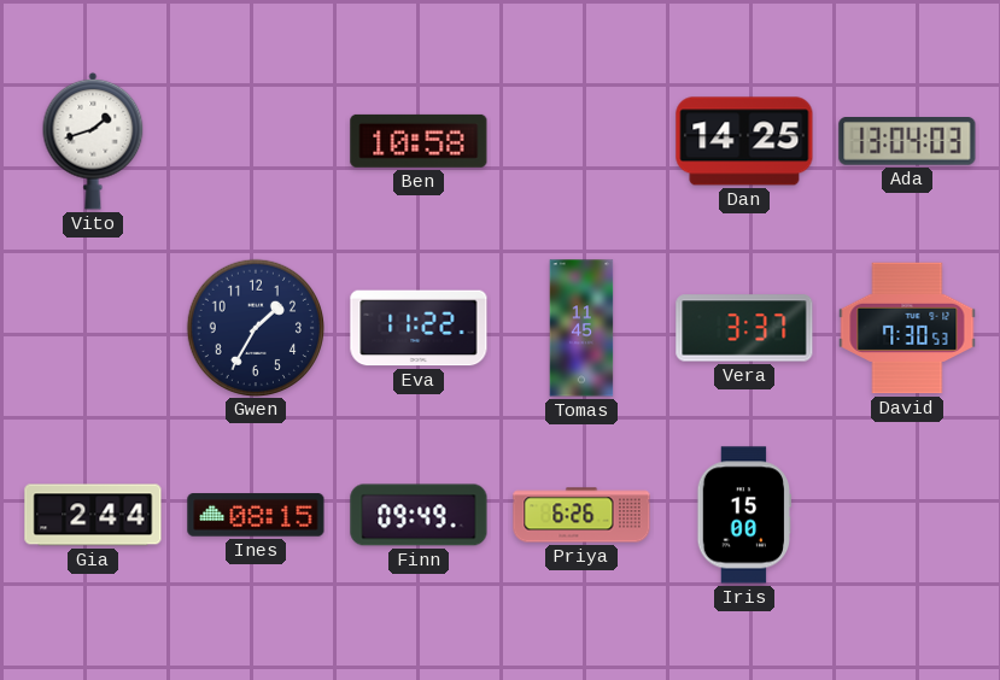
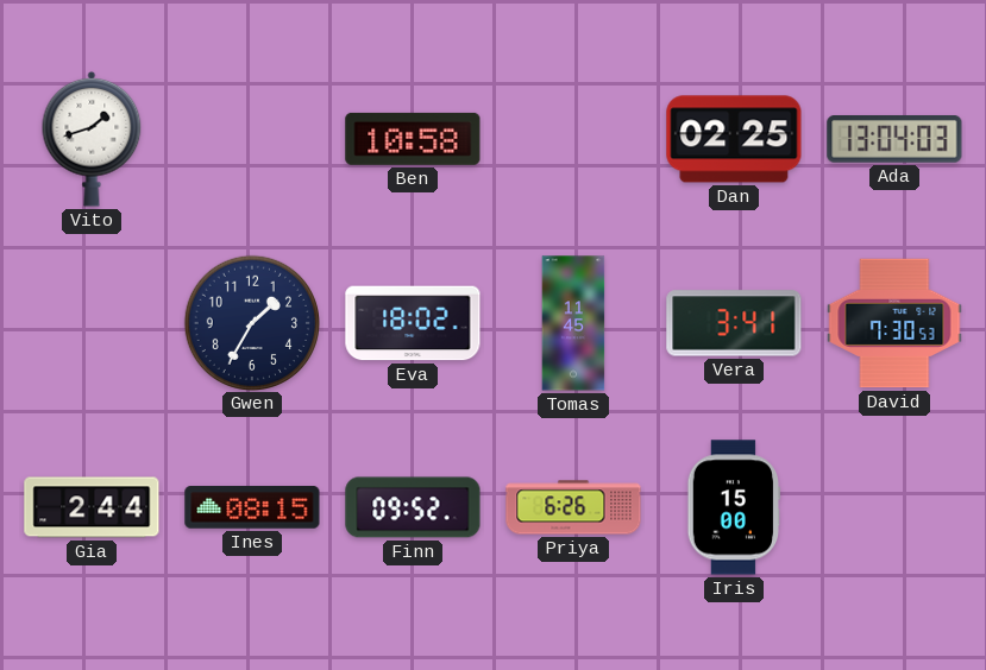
Dan: 14:25 -> 02:25
Eva: 11:22 -> 18:02
Vera: 3:37 -> 3:41
Finn: 09:49 -> 09:52
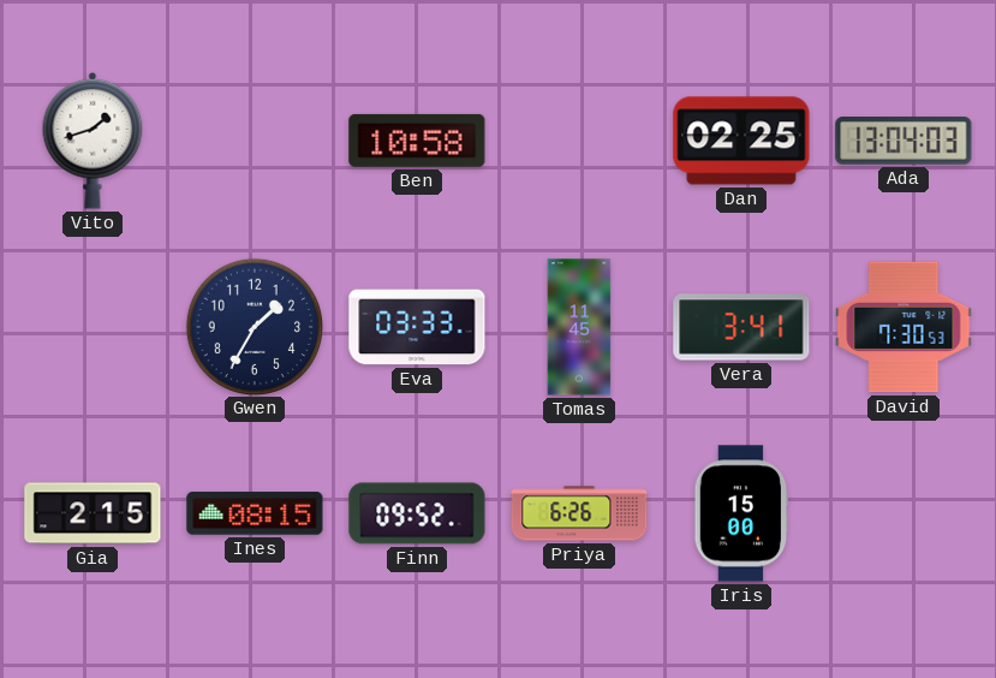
Eva: 18:02 -> 03:33
Gia: 2:44 -> 2:15
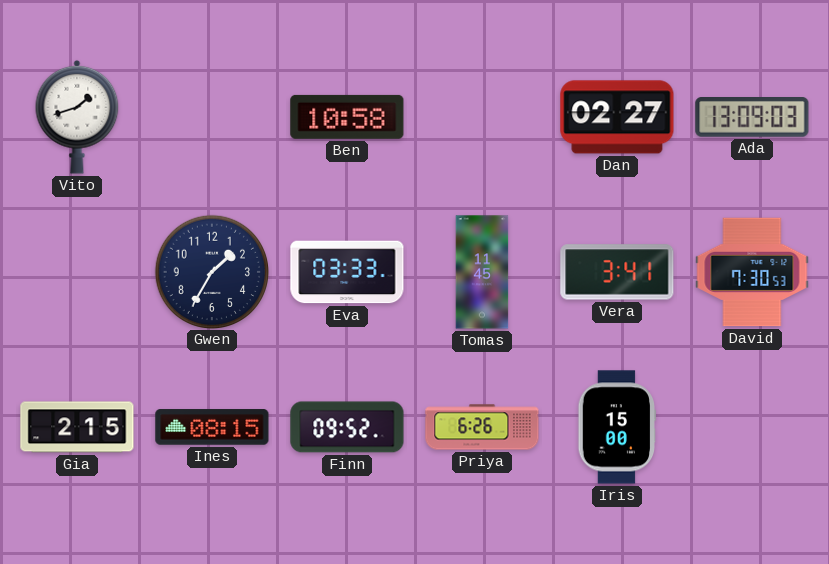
Dan: 02:25 -> 02:27
Ada: 13:04 -> 13:09
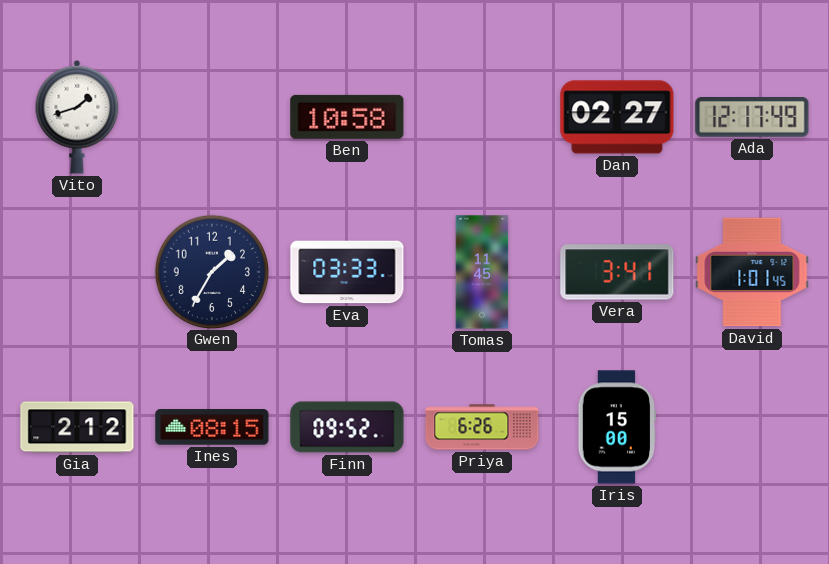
Ada: 13:09 -> 12:17
David: 7:30 -> 1:01
Gia: 2:15 -> 2:12
